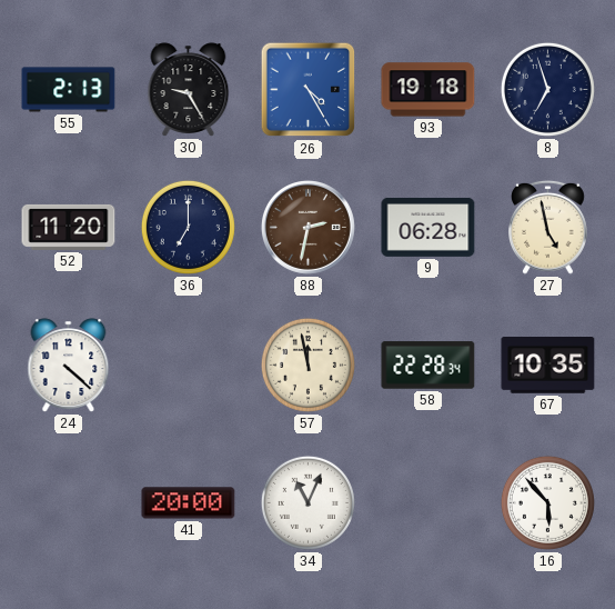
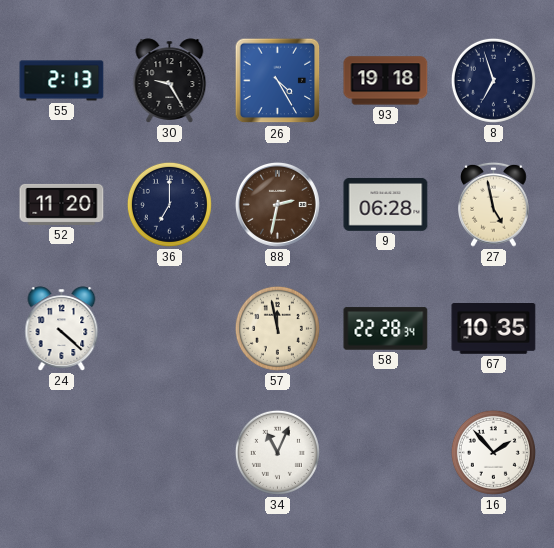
41: 20:00 -> none
16: 5:53 -> 1:53
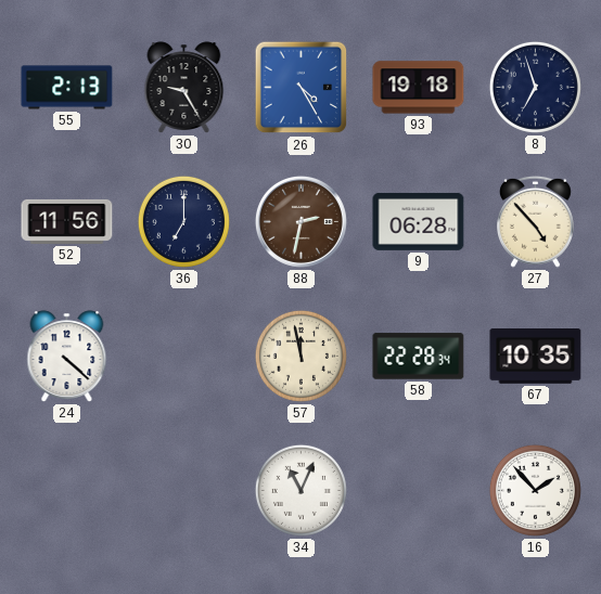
52: 11:20 -> 11:56
27: 4:58 -> 4:53
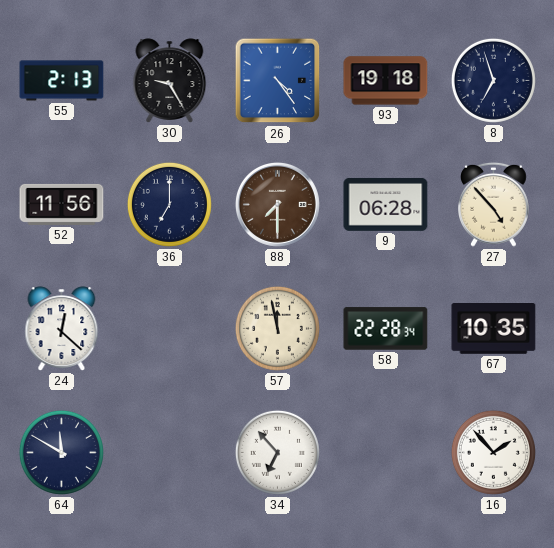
26: 4:25 -> 4:24
88: 2:32 -> 7:30
24: 4:22 -> 12:22
64: none -> 11:50
34: 11:04 -> 6:53
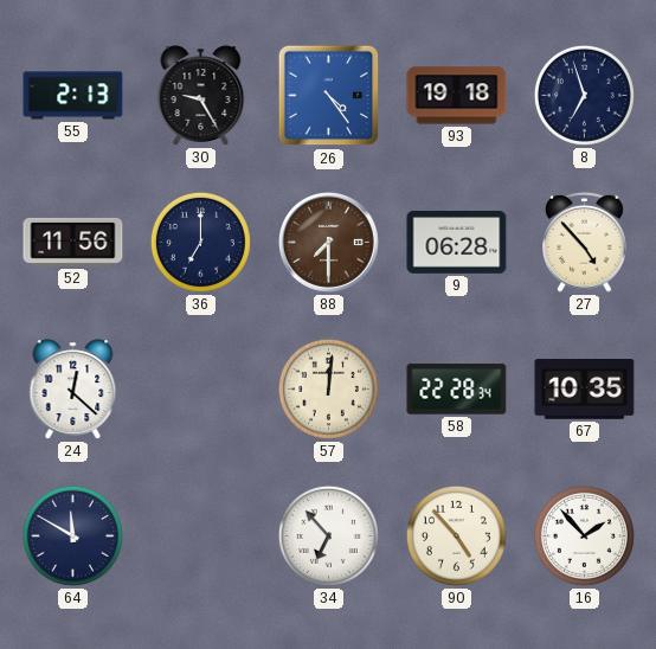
57: 11:58 -> 12:01
90: none -> 4:53
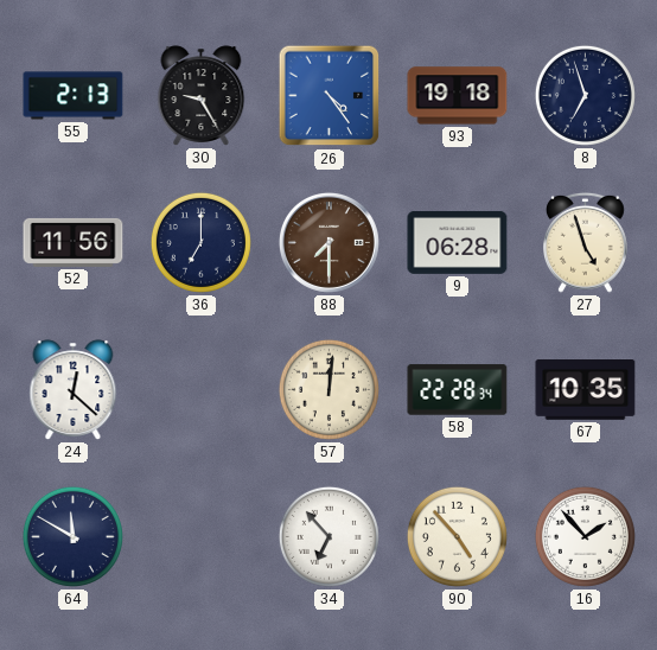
27: 4:53 -> 4:57
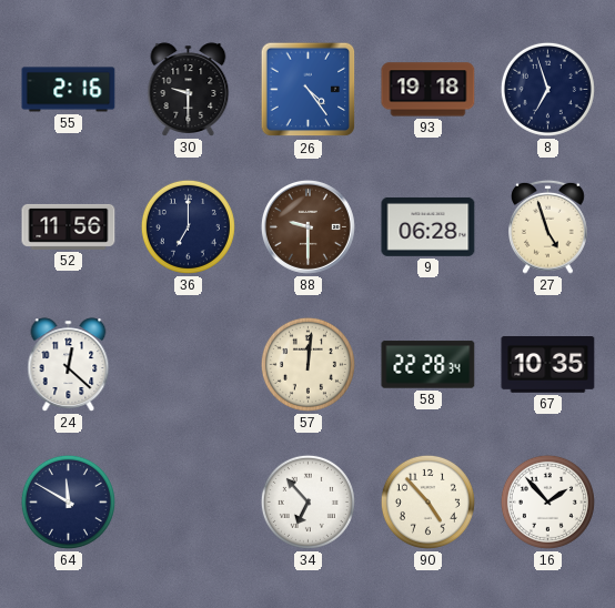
55: 2:13 -> 2:16
30: 9:25 -> 9:30
88: 7:30 -> 9:30
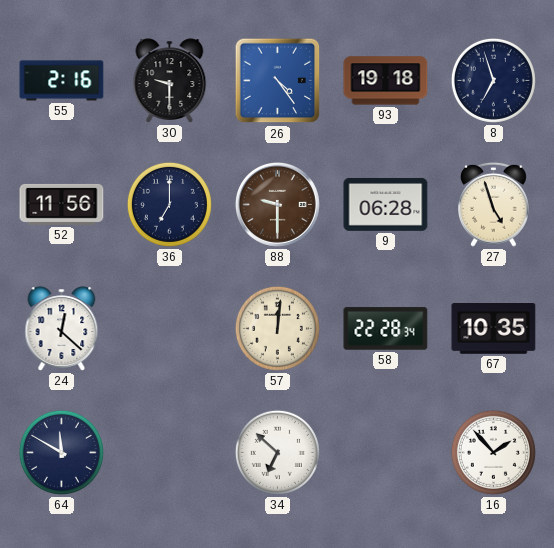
34: 6:53 -> 6:52
90: 4:53 -> none
